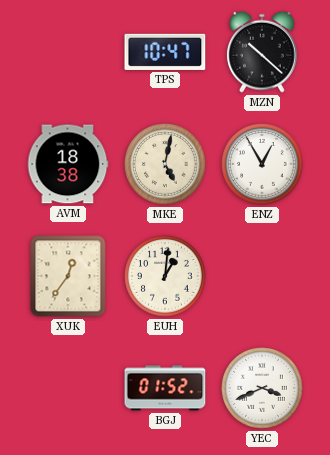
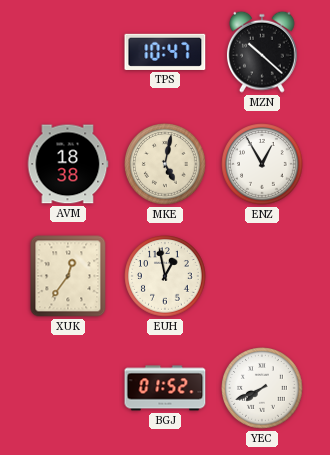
EUH: 1:01 -> 12:58
YEC: 3:41 -> 7:41
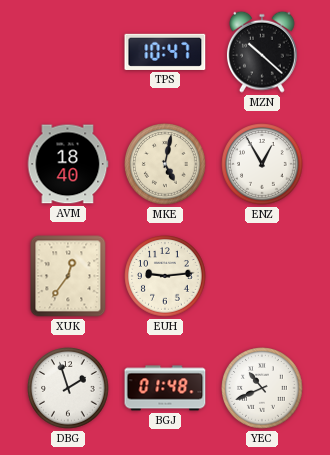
AVM: 18:38 -> 18:40
EUH: 12:58 -> 9:14
DBG: none -> 1:57
BGJ: 01:52 -> 01:48
YEC: 7:41 -> 10:41
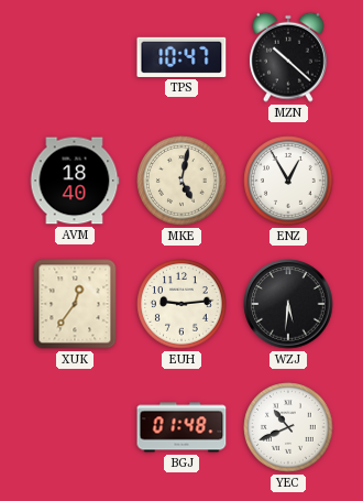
WZJ: none -> 5:31
DBG: 1:57 -> none
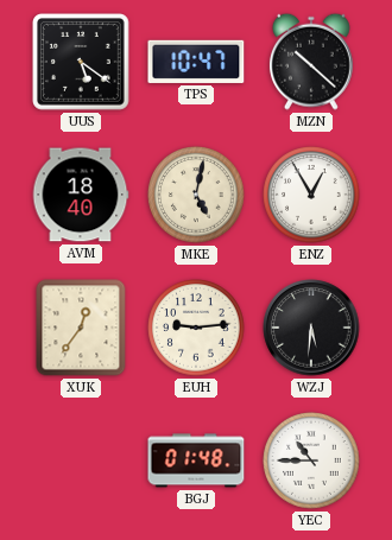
UUS: none -> 5:21
YEC: 10:41 -> 10:45
